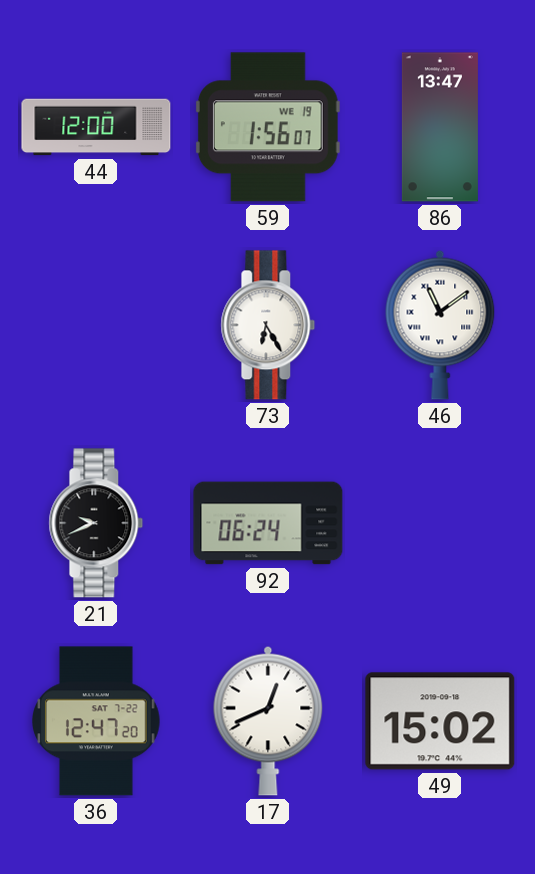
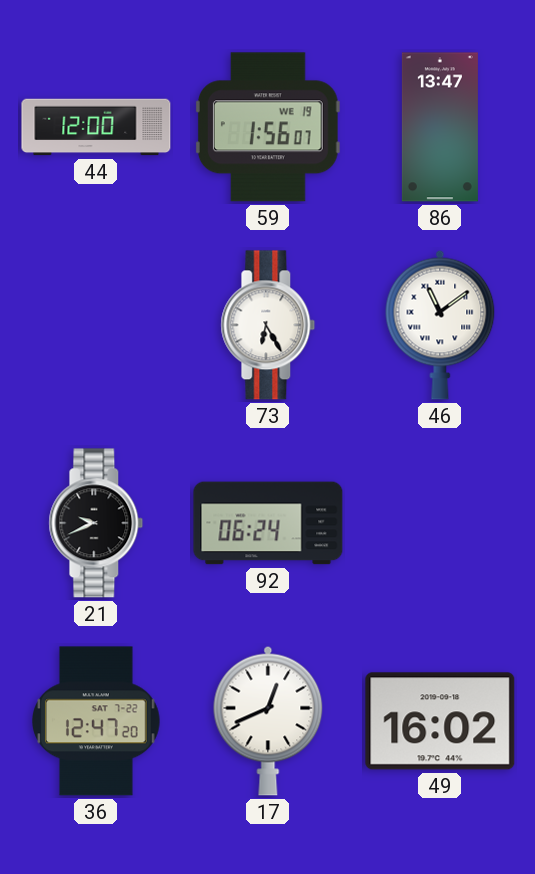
49: 15:02 -> 16:02
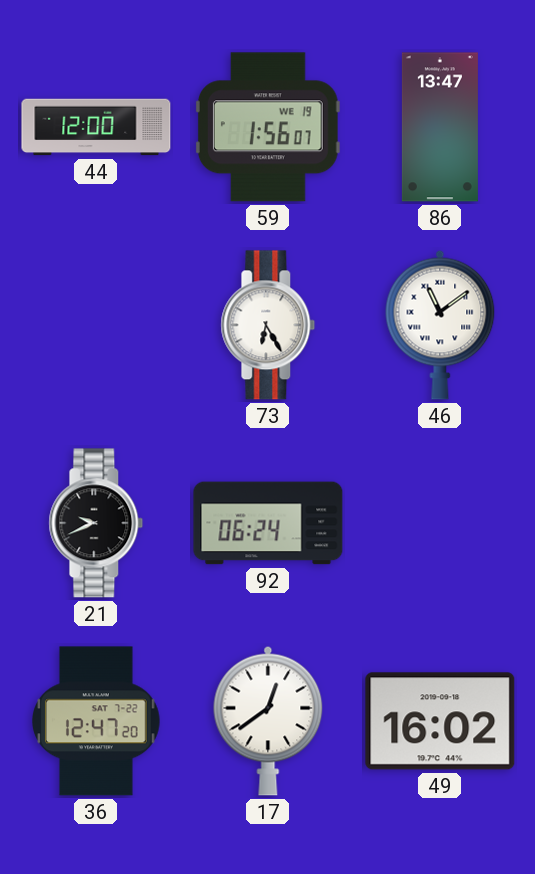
17: 12:41 -> 12:39
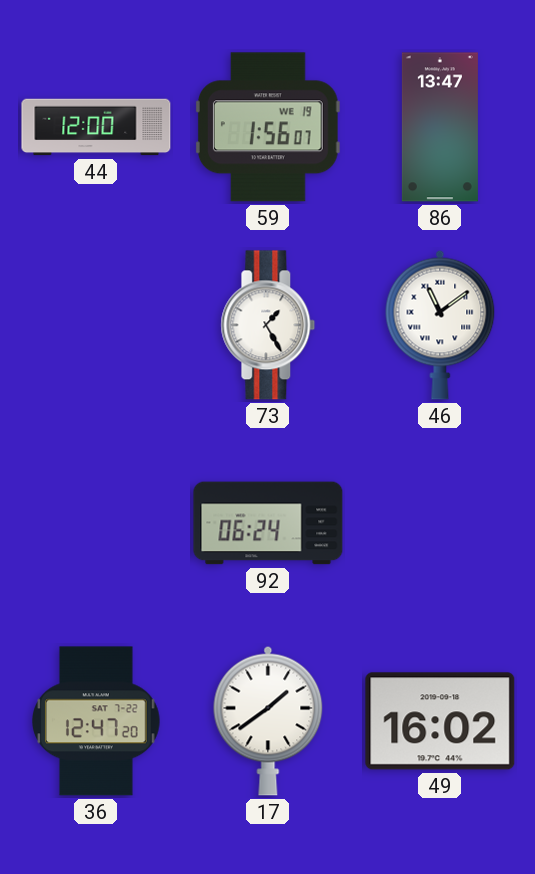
73: 6:25 -> 1:25
21: 9:41 -> none
17: 12:39 -> 1:39
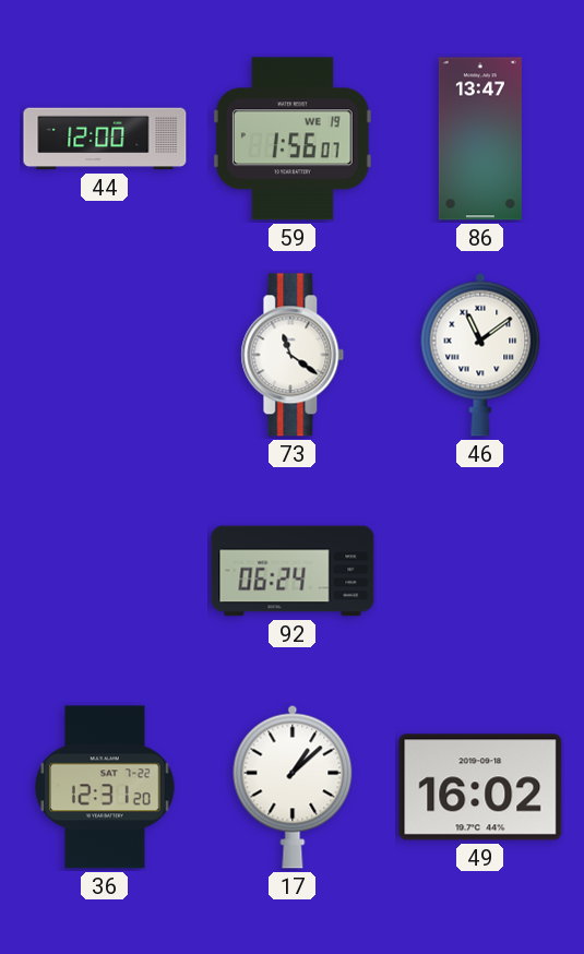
73: 1:25 -> 11:21
36: 12:47 -> 12:31
17: 1:39 -> 1:08
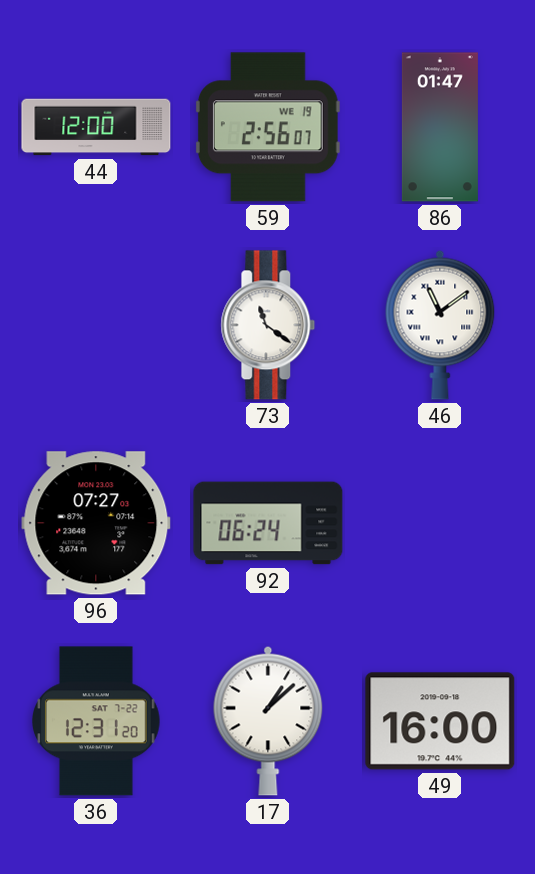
59: 1:56 -> 2:56
86: 13:47 -> 01:47
96: none -> 07:27
49: 16:02 -> 16:00
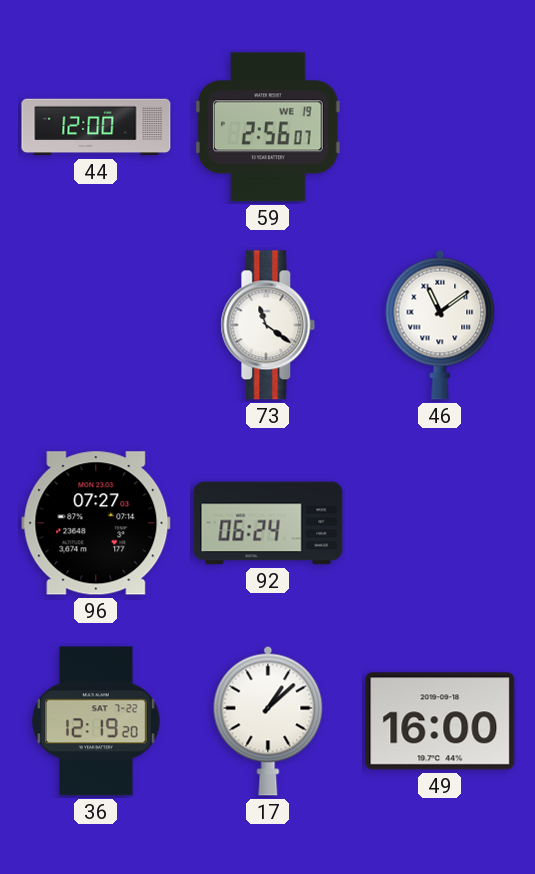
86: 01:47 -> none
36: 12:31 -> 12:19
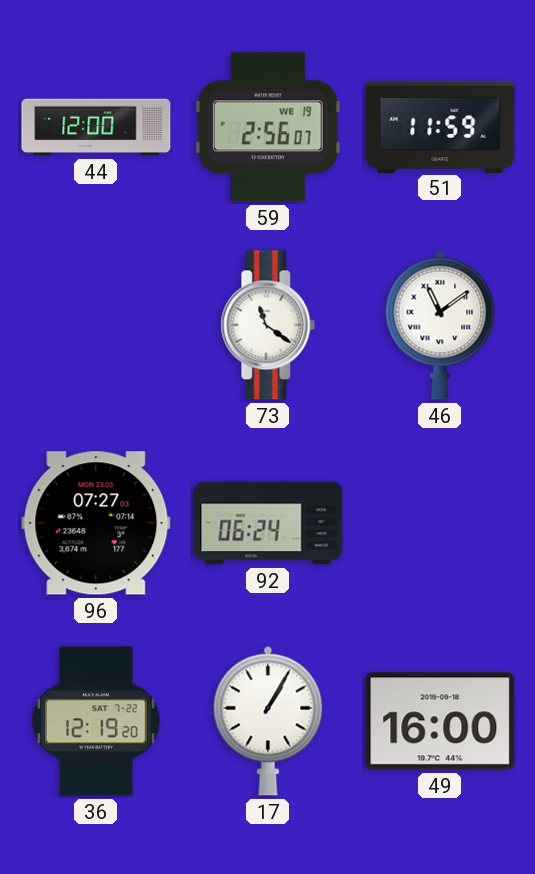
51: none -> 11:59
17: 1:08 -> 1:05
